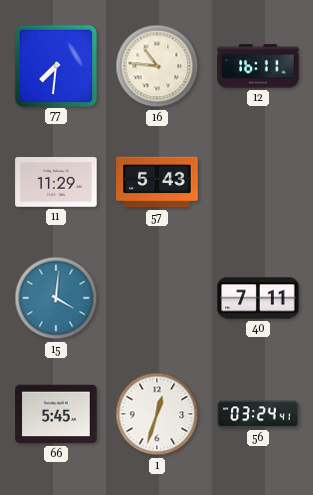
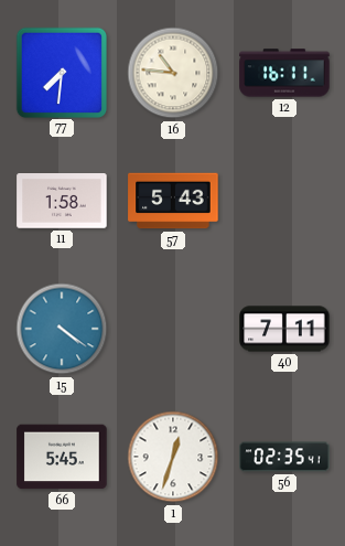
11: 11:29 -> 1:58
15: 4:01 -> 4:21
56: 03:24 -> 02:35
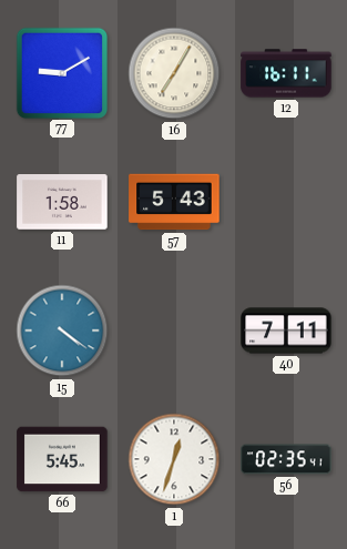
77: 7:31 -> 9:10
16: 10:46 -> 7:05
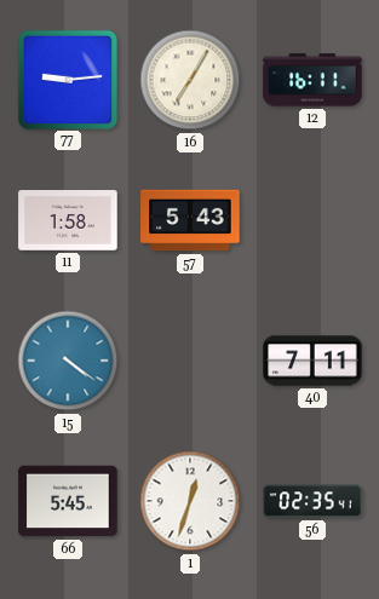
77: 9:10 -> 9:14
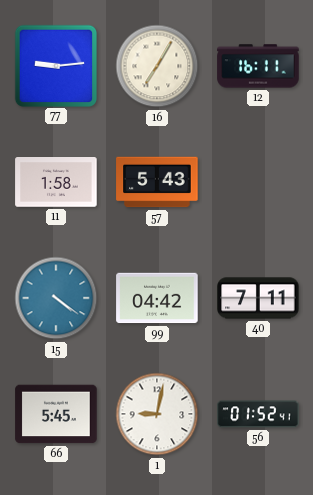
99: none -> 04:42
1: 12:33 -> 9:02
56: 02:35 -> 01:52
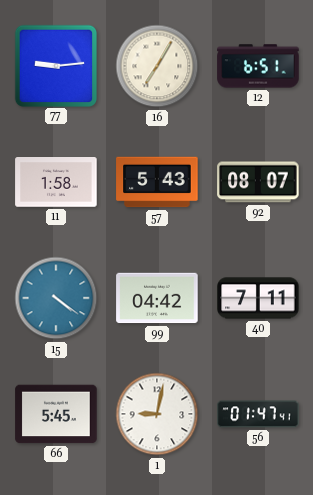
12: 16:11 -> 6:51
92: none -> 08:07
56: 01:52 -> 01:47
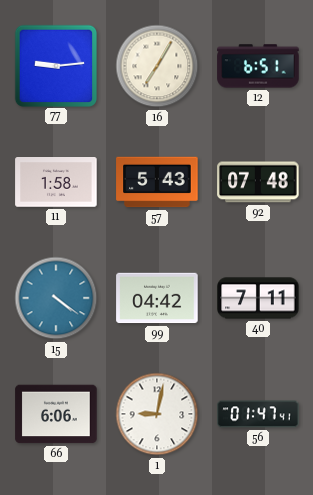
92: 08:07 -> 07:48
66: 5:45 -> 6:06
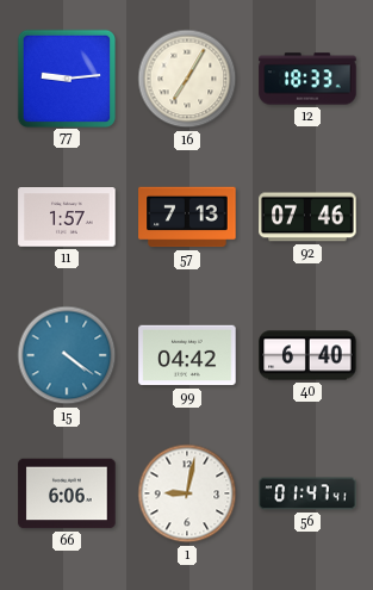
12: 6:51 -> 18:33
11: 1:58 -> 1:57
57: 5:43 -> 7:13
92: 07:48 -> 07:46
40: 7:11 -> 6:40
